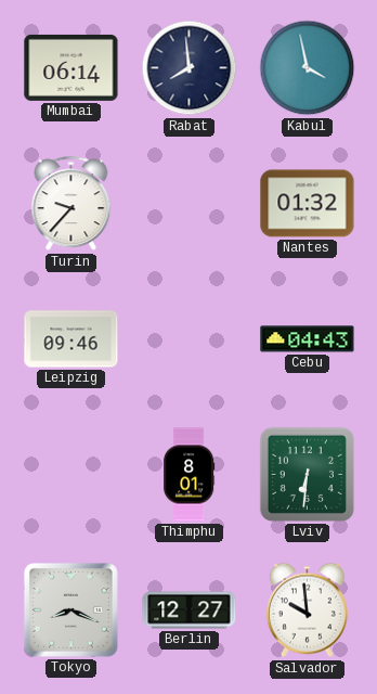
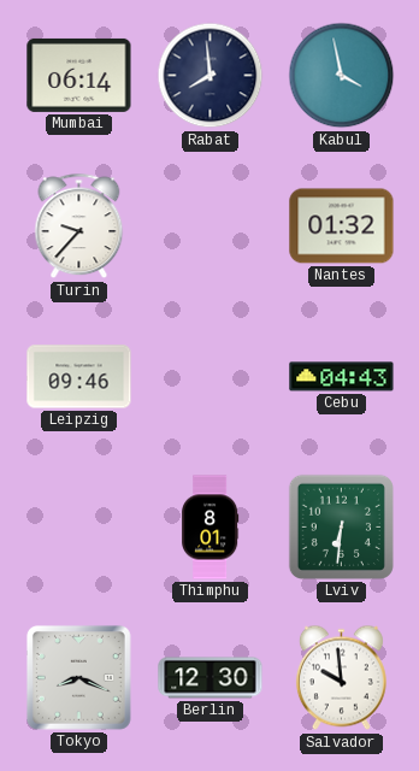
Berlin: 12:27 -> 12:30
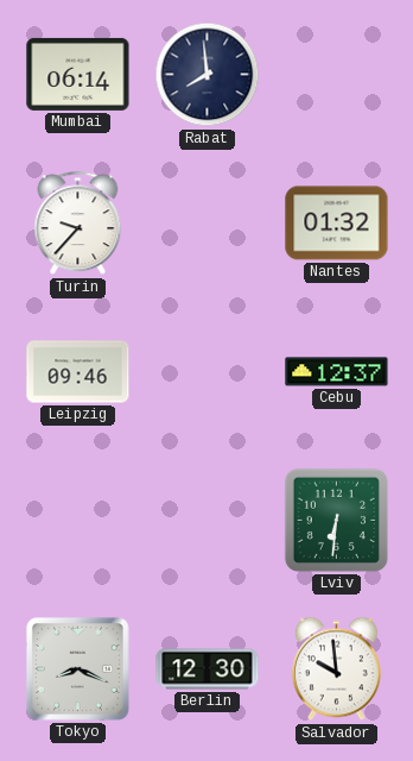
Kabul: 3:58 -> none
Cebu: 04:43 -> 12:37
Thimphu: 8:01 -> none
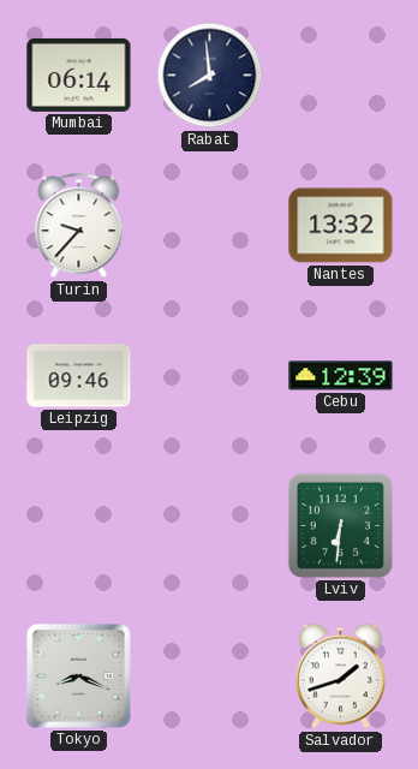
Nantes: 01:32 -> 13:32
Cebu: 12:37 -> 12:39
Berlin: 12:30 -> none
Salvador: 9:59 -> 1:42
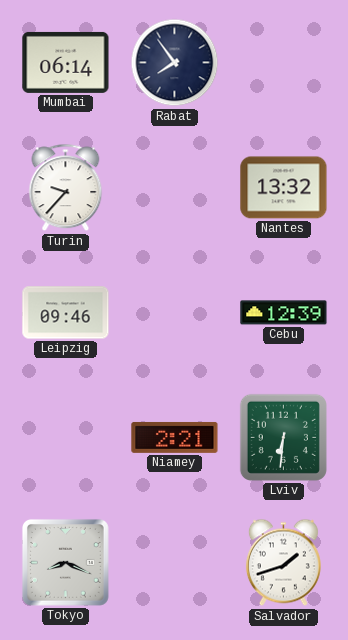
Rabat: 7:59 -> 7:54
Niamey: none -> 2:21
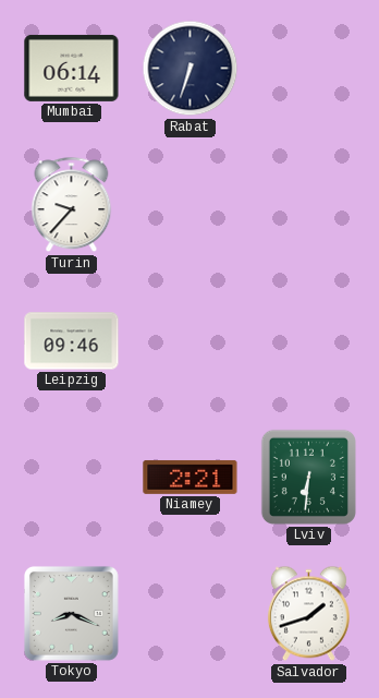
Rabat: 7:54 -> 6:33
Nantes: 13:32 -> none
Cebu: 12:39 -> none
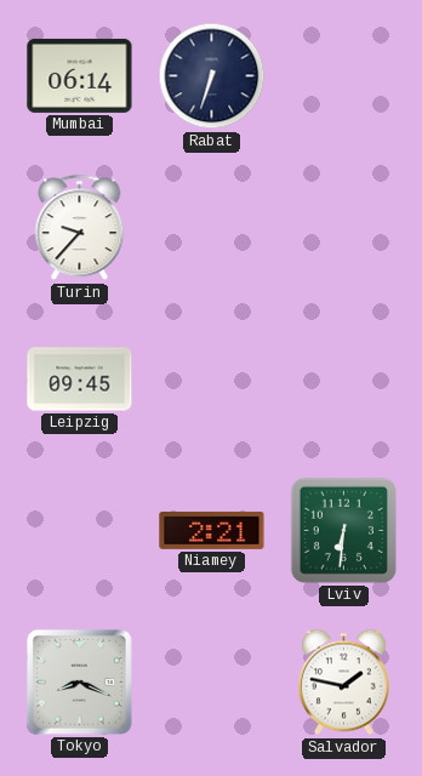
Leipzig: 09:46 -> 09:45
Salvador: 1:42 -> 1:47
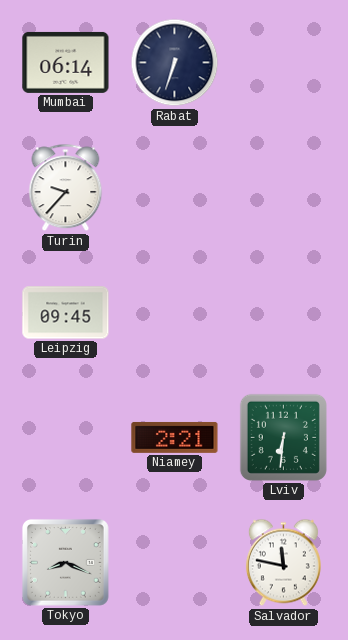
Salvador: 1:47 -> 11:47
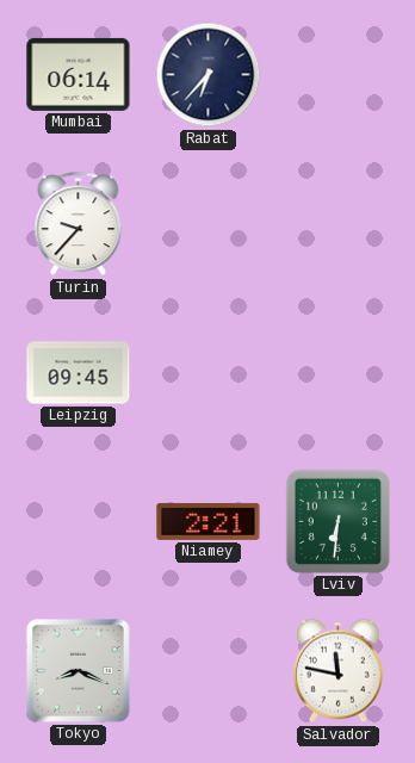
Rabat: 6:33 -> 6:37
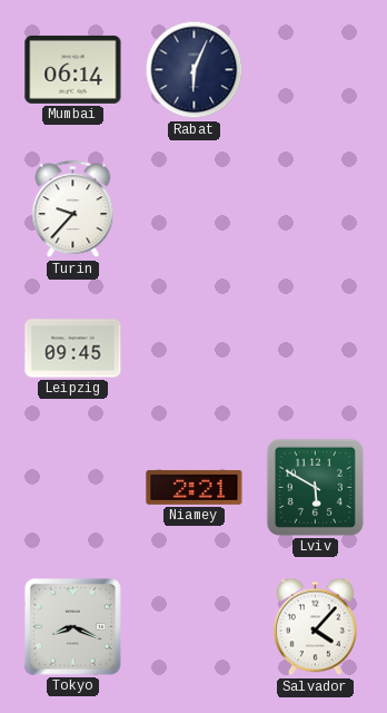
Rabat: 6:37 -> 6:04
Lviv: 6:31 -> 5:50
Salvador: 11:47 -> 4:07
